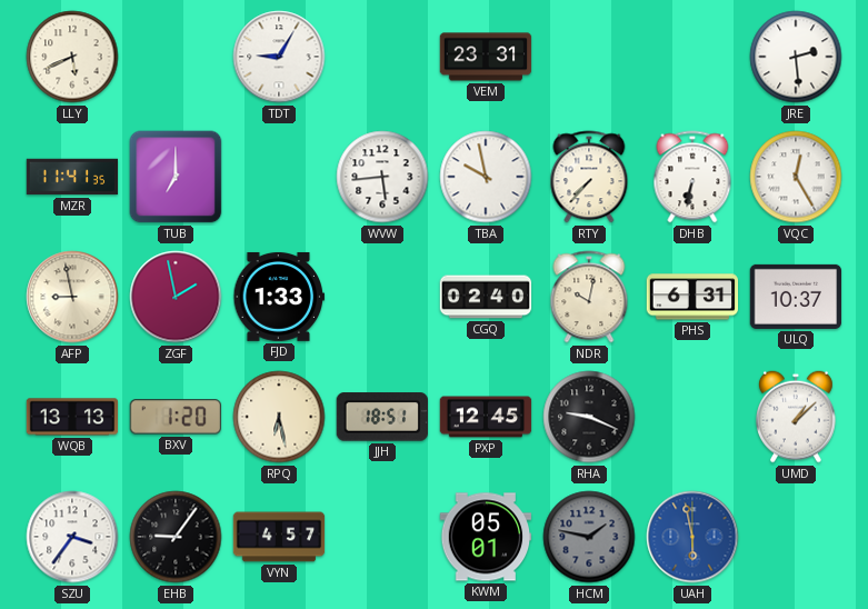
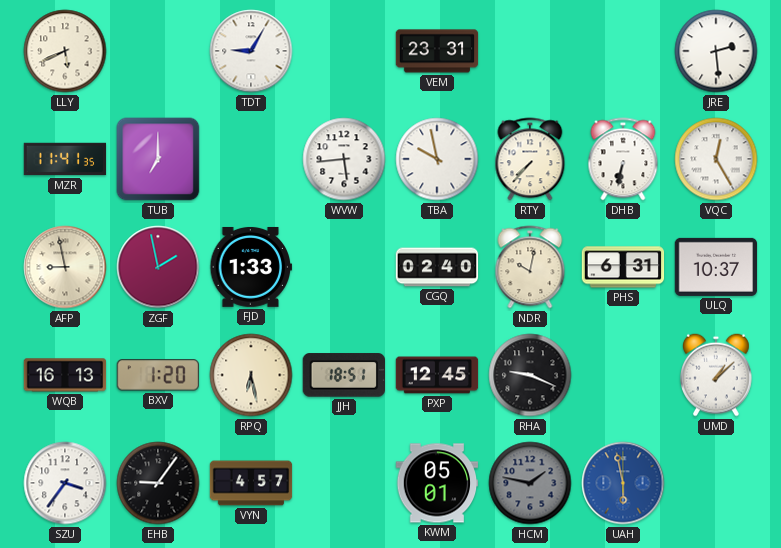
WQB: 13:13 -> 16:13
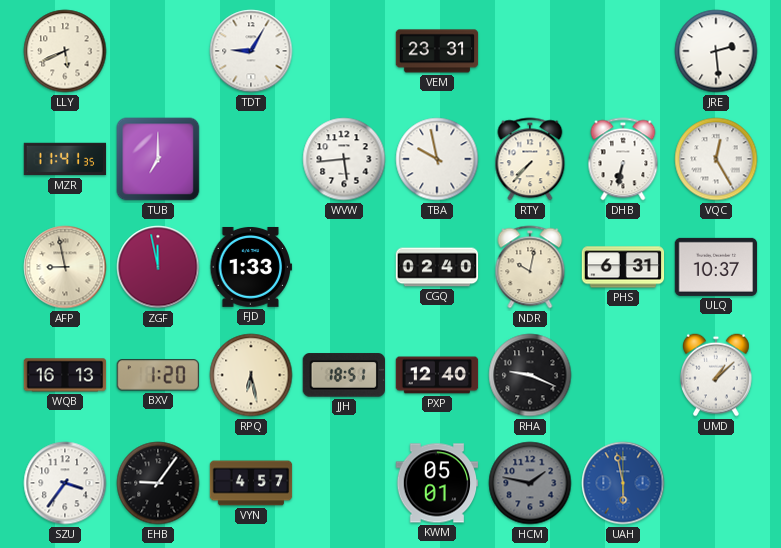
ZGF: 1:58 -> 11:58
PXP: 12:45 -> 12:40
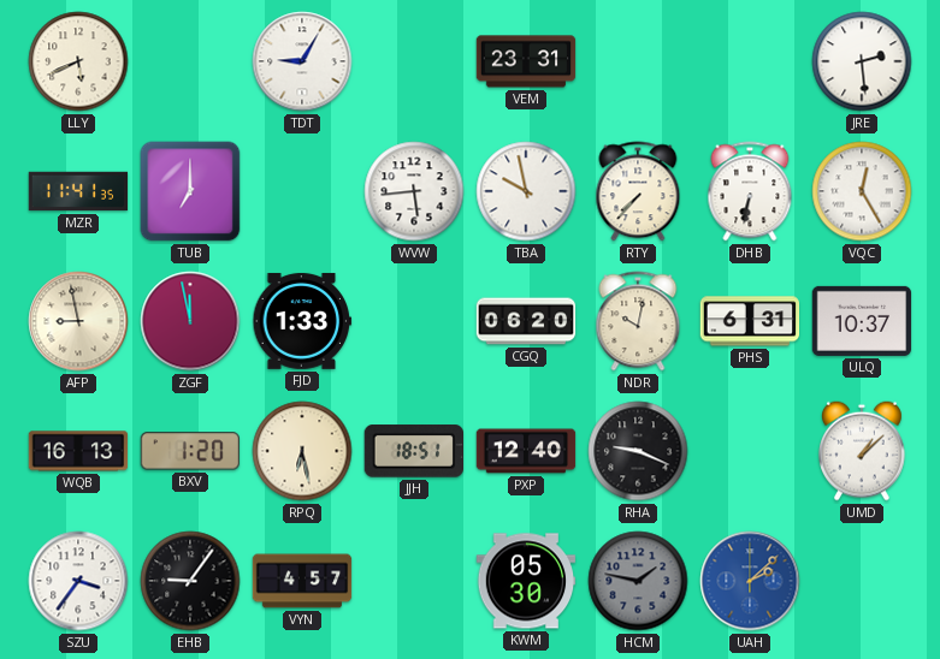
CGQ: 02:40 -> 06:20
KWM: 05:01 -> 05:30
UAH: 5:58 -> 2:08
